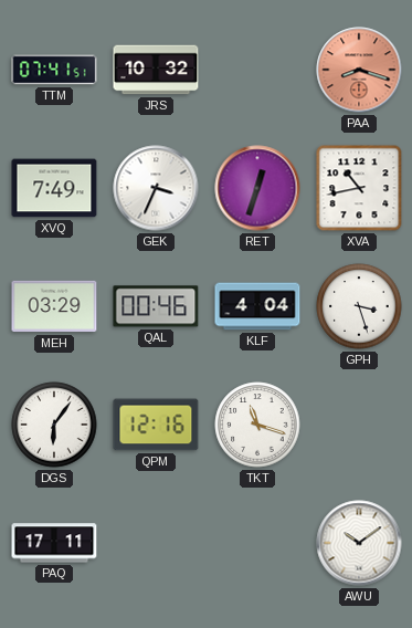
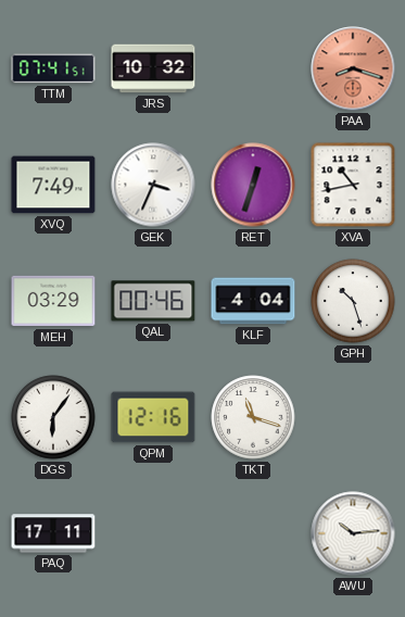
GPH: 3:27 -> 10:27
AWU: 10:09 -> 10:14
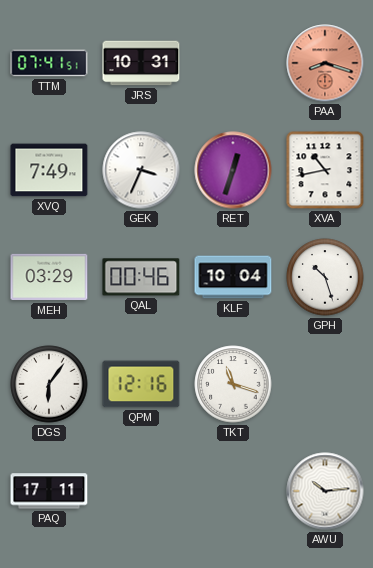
JRS: 10:32 -> 10:31
KLF: 4:04 -> 10:04
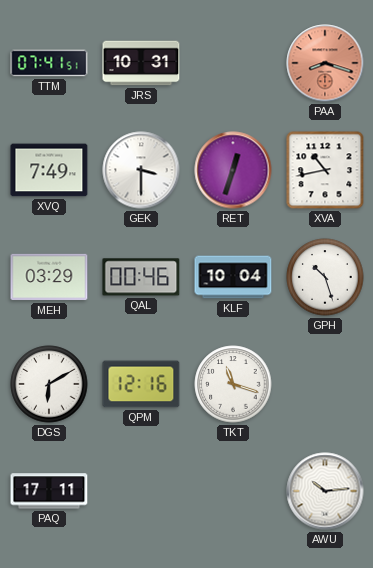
GEK: 3:34 -> 3:30
DGS: 6:06 -> 6:10
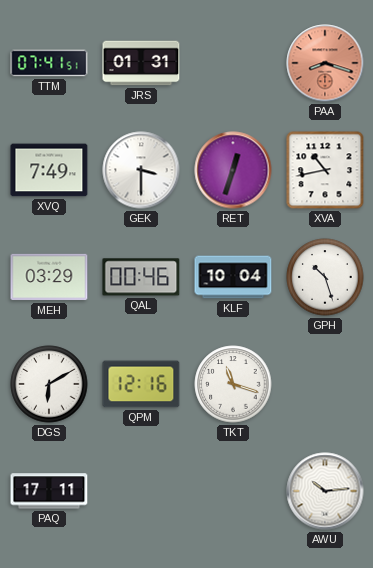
JRS: 10:31 -> 01:31
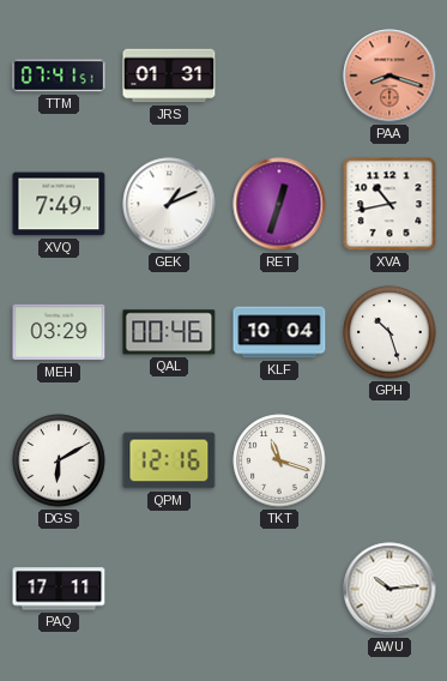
GEK: 3:30 -> 1:11
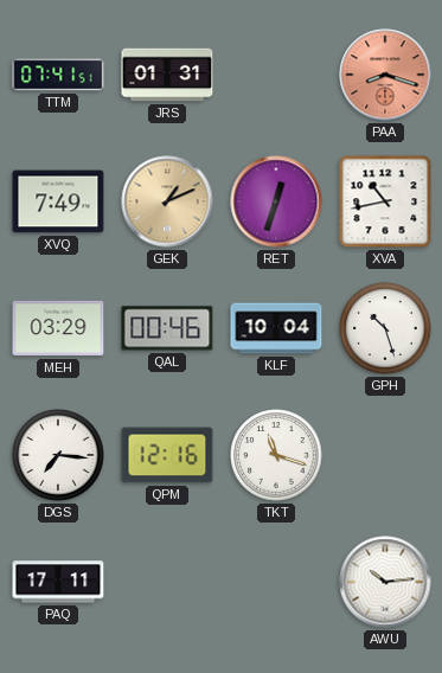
GEK dial: white -> champagne
DGS: 6:10 -> 7:16
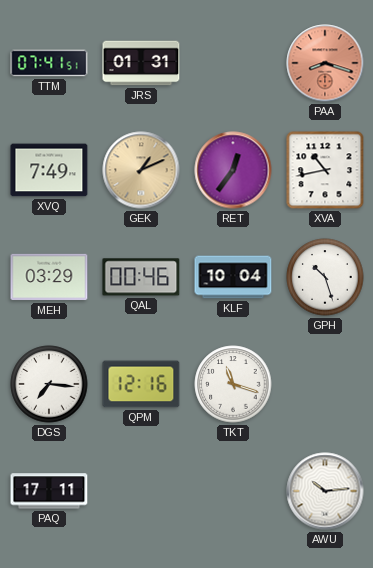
RET: 12:33 -> 12:36
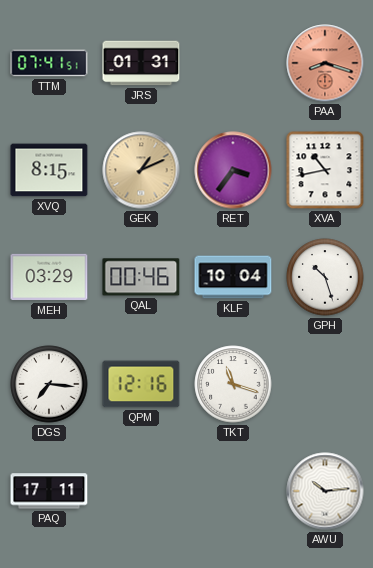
XVQ: 7:49 -> 8:15
RET: 12:36 -> 3:36
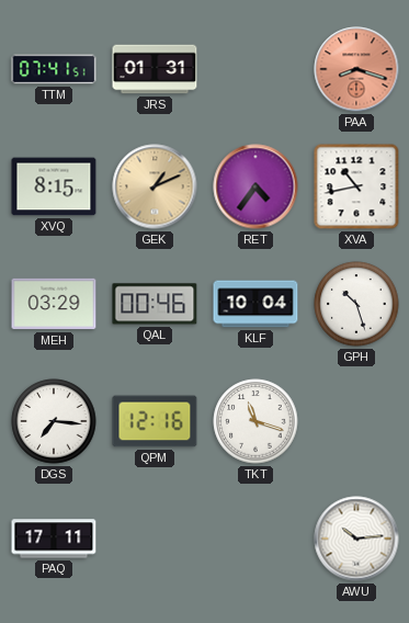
RET: 3:36 -> 4:36
